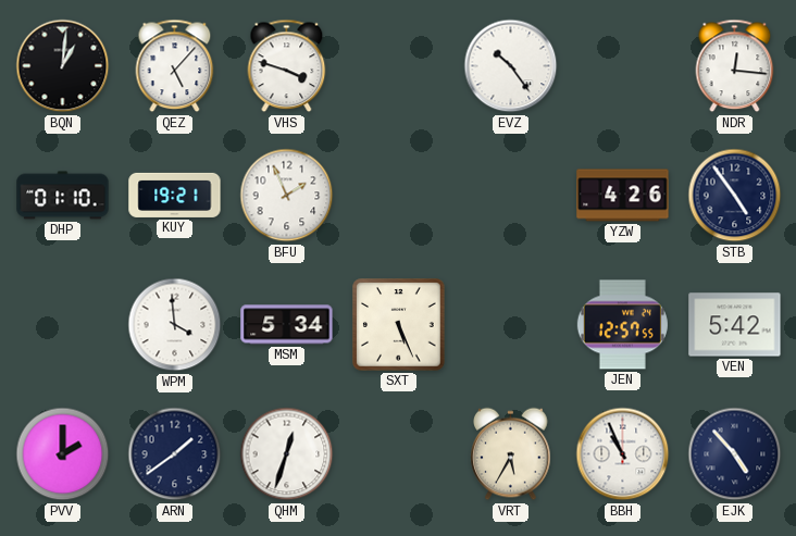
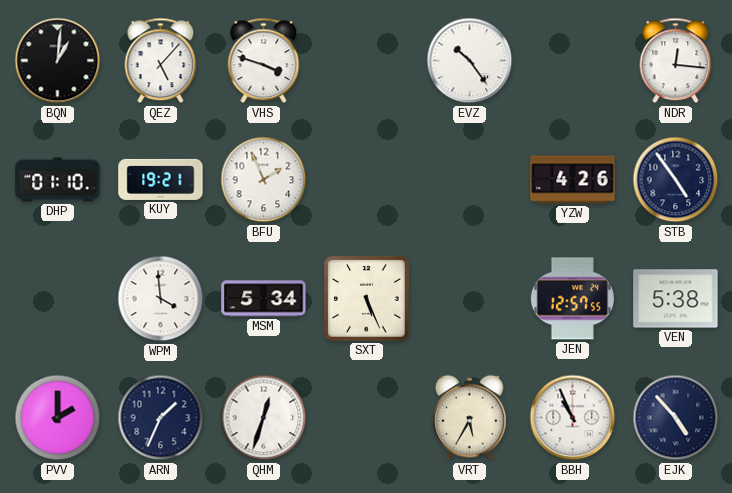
VEN: 5:42 -> 5:38
ARN: 1:39 -> 1:34
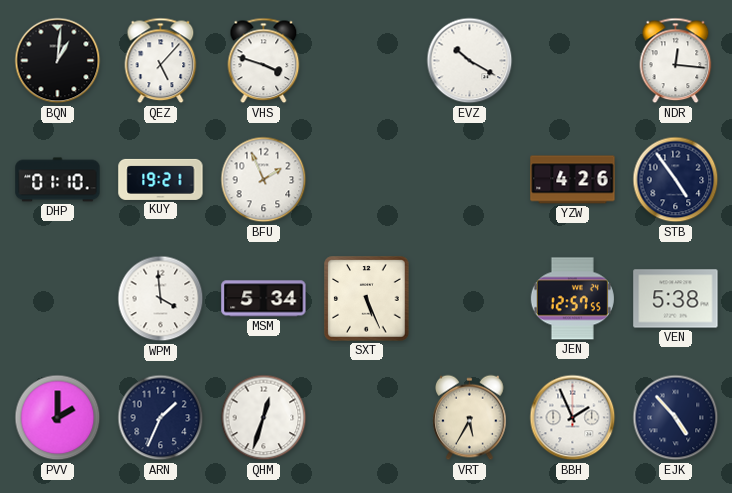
EVZ: 10:24 -> 10:20
BBH: 10:56 -> 1:56
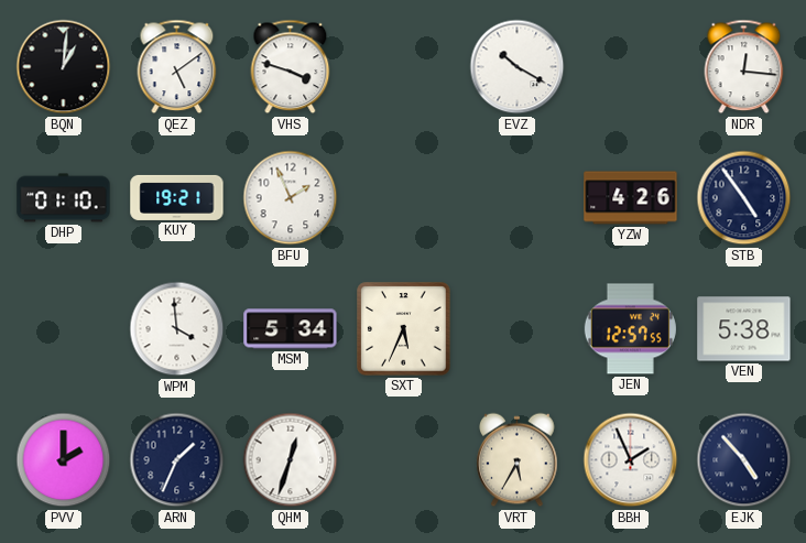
QEZ: 5:07 -> 5:09
SXT: 5:26 -> 5:34
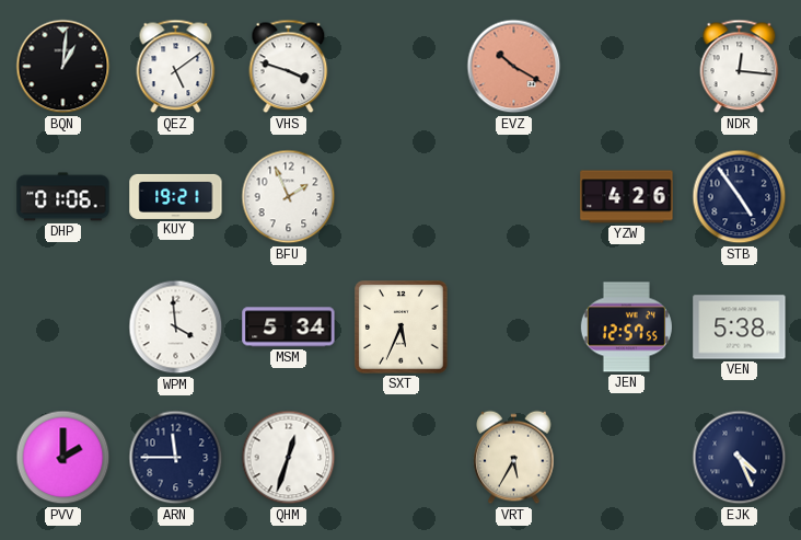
EVZ dial: white -> salmon
DHP: 01:10 -> 01:06
ARN: 1:34 -> 11:45
BBH: 1:56 -> none
EJK: 4:53 -> 4:26
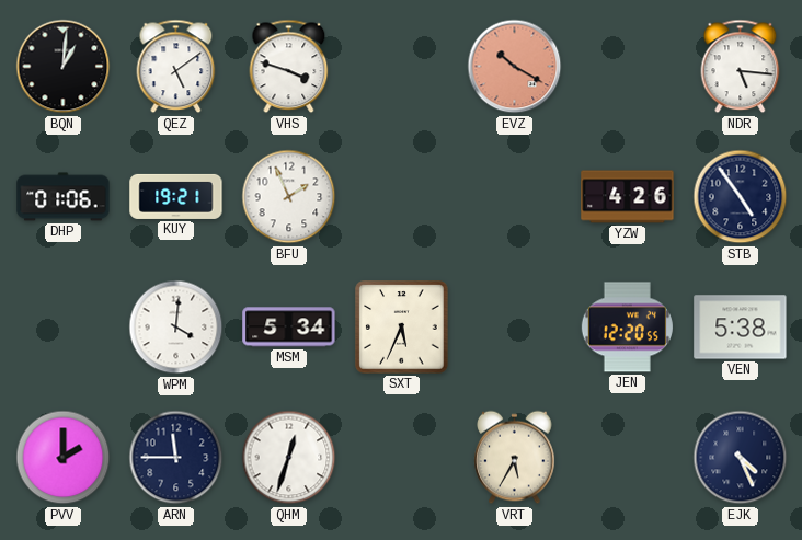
NDR: 12:16 -> 5:16
WPM: 3:59 -> 4:01
JEN: 12:57 -> 12:20
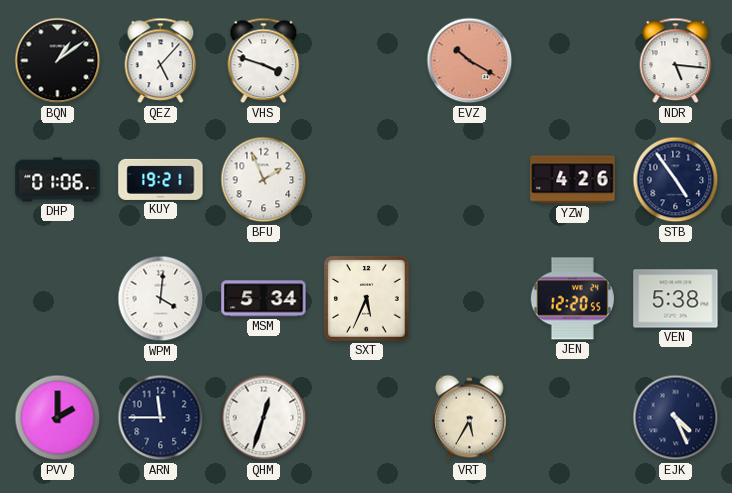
BQN: 1:01 -> 1:09
QEZ: 5:09 -> 5:07
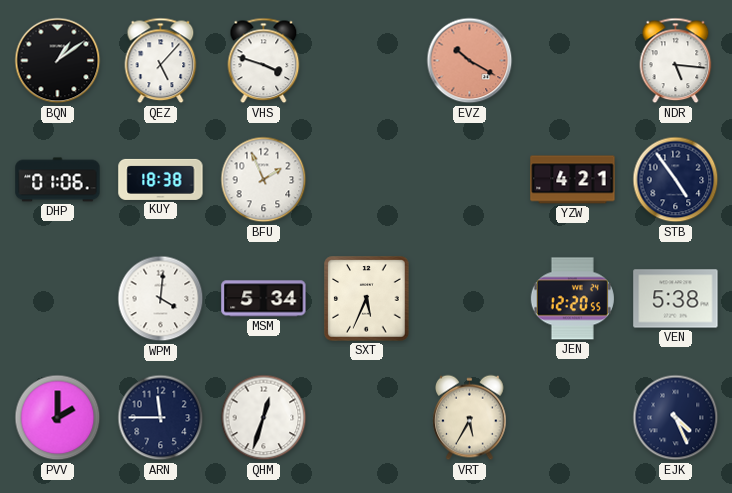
KUY: 19:21 -> 18:38
YZW: 4:26 -> 4:21
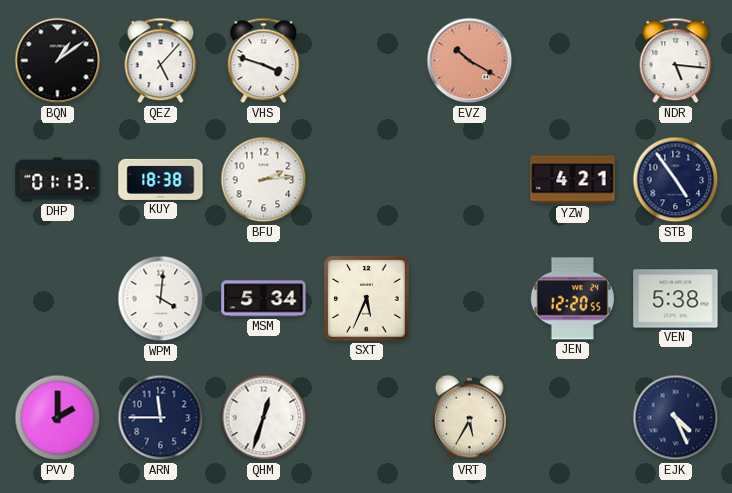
DHP: 01:06 -> 01:13
BFU: 1:56 -> 2:14
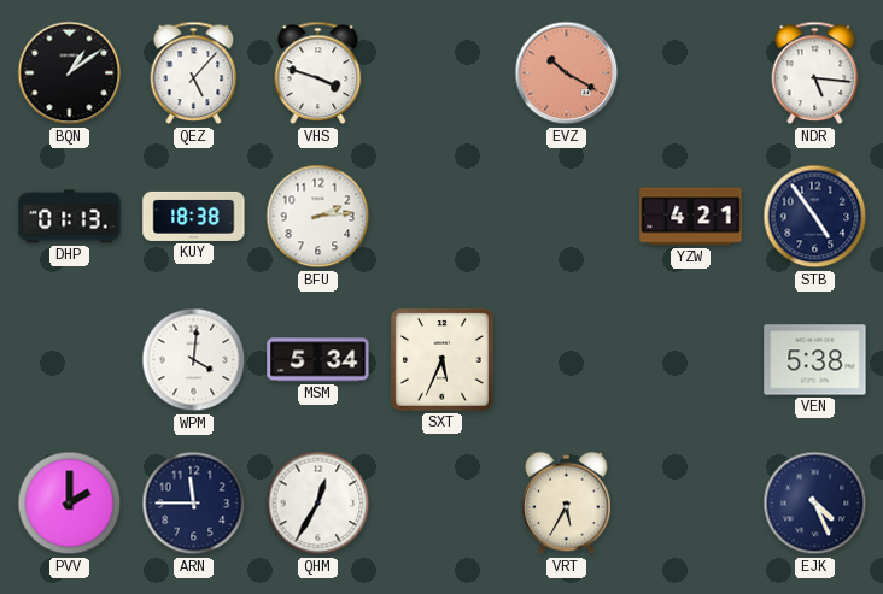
JEN: 12:20 -> none
QHM: 12:33 -> 12:35
